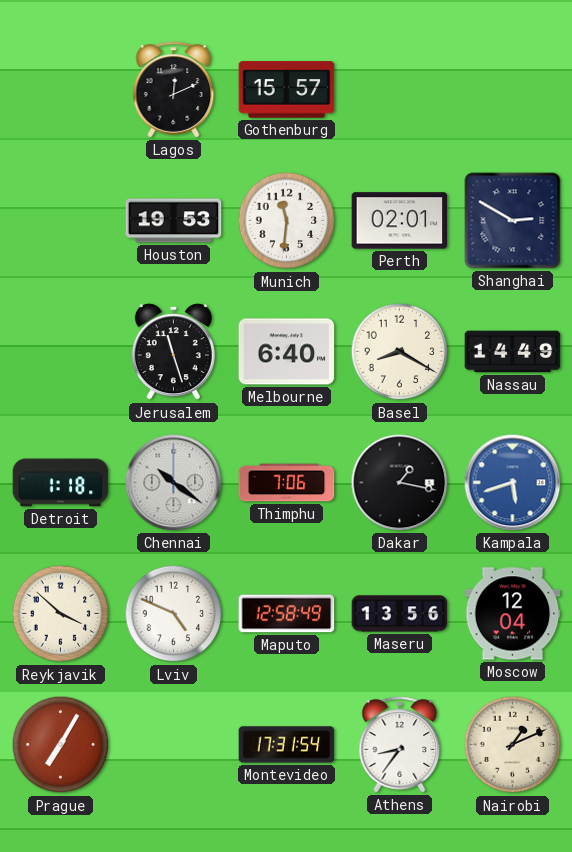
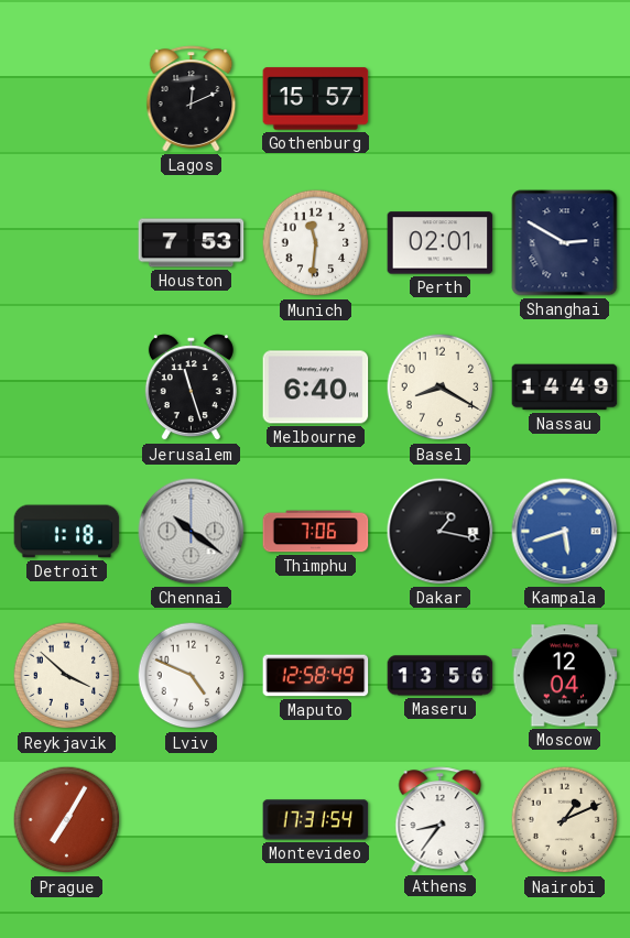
Houston: 19:53 -> 7:53
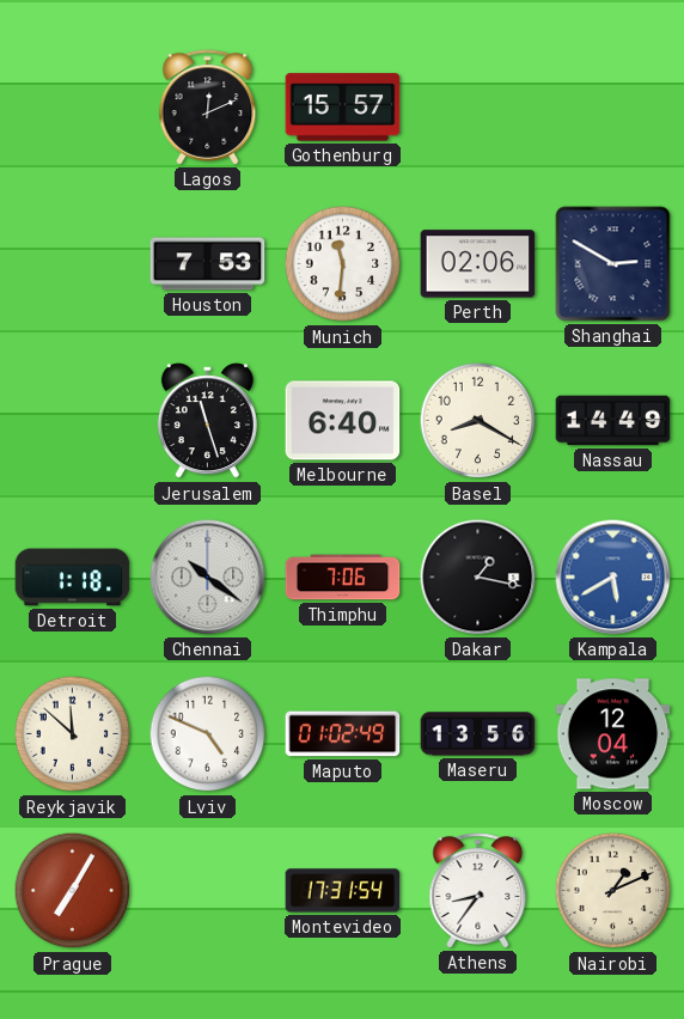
Perth: 02:01 -> 02:06
Kampala: 5:42 -> 5:40
Reykjavik: 3:52 -> 11:52
Maputo: 12:58 -> 01:02
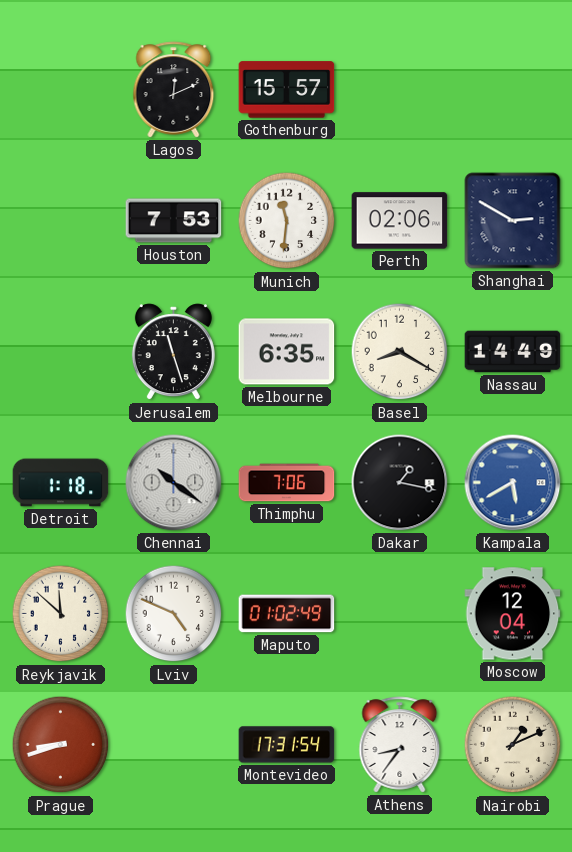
Melbourne: 6:40 -> 6:35
Maseru: 13:56 -> none
Prague: 7:05 -> 8:42
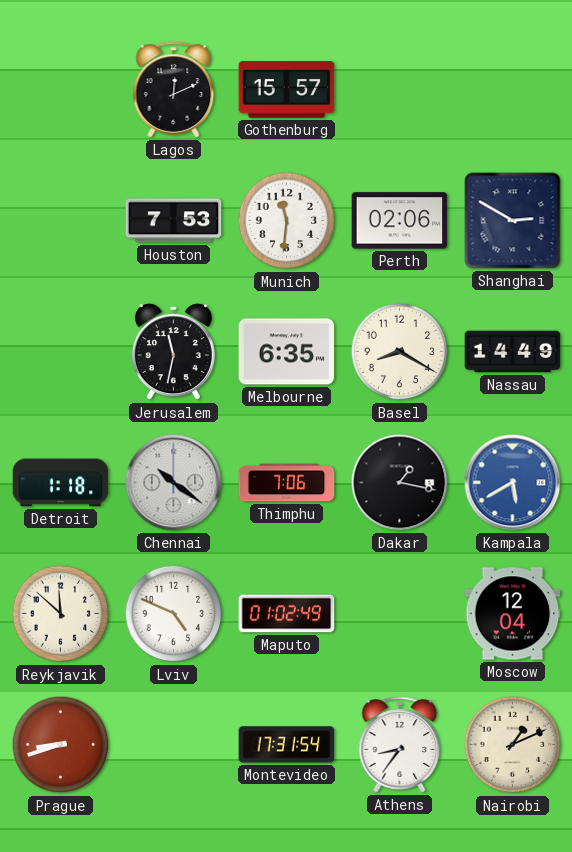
Jerusalem: 11:27 -> 11:32
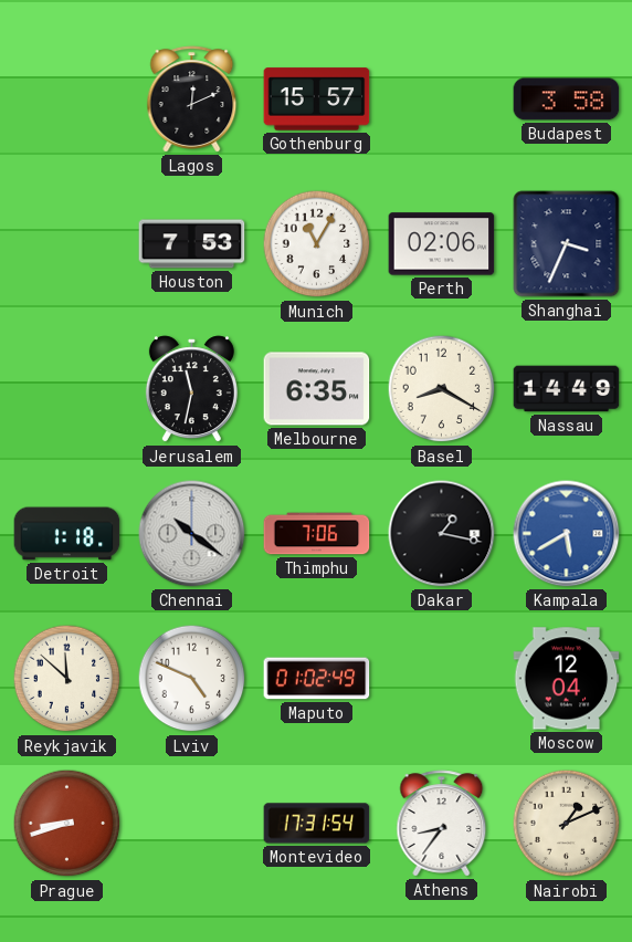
Budapest: none -> 3:58
Munich: 11:31 -> 11:05
Shanghai: 2:50 -> 3:34
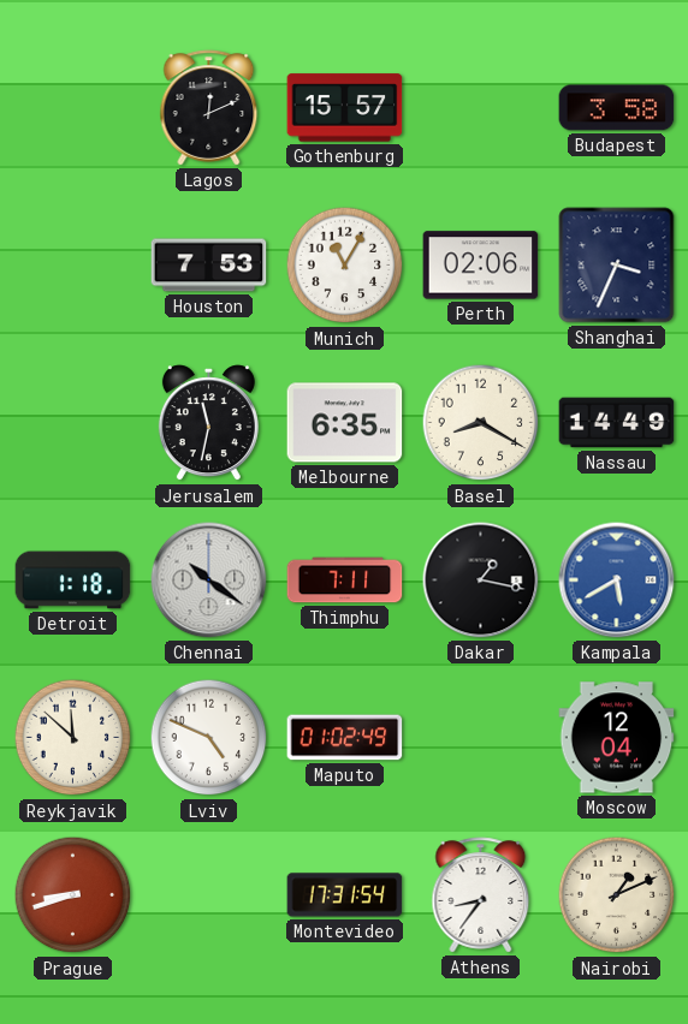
Thimphu: 7:06 -> 7:11
